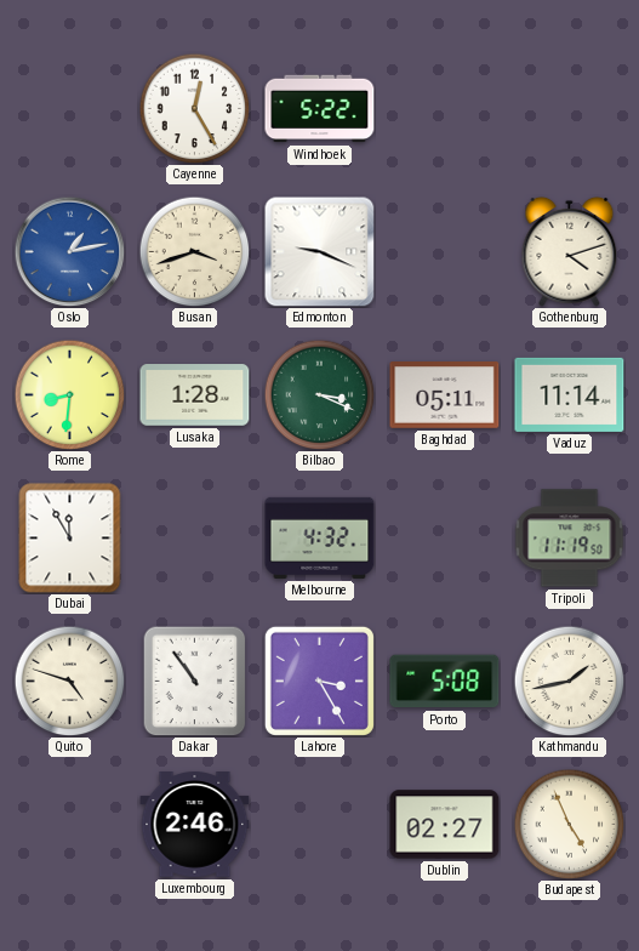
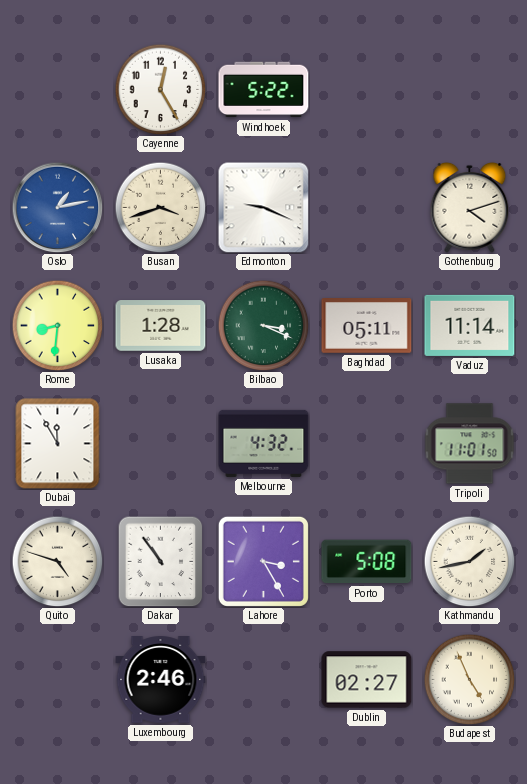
Tripoli: 11:19 -> 11:01
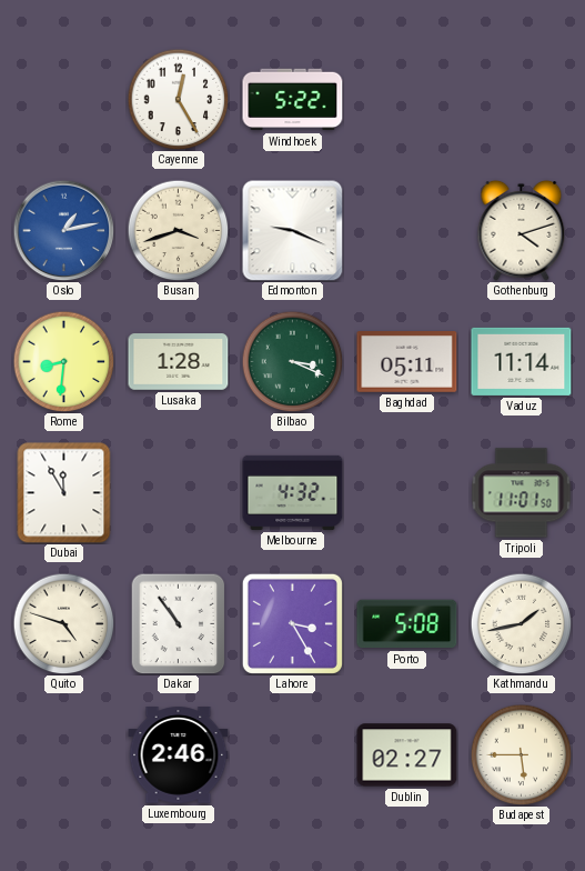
Budapest: 4:56 -> 5:45
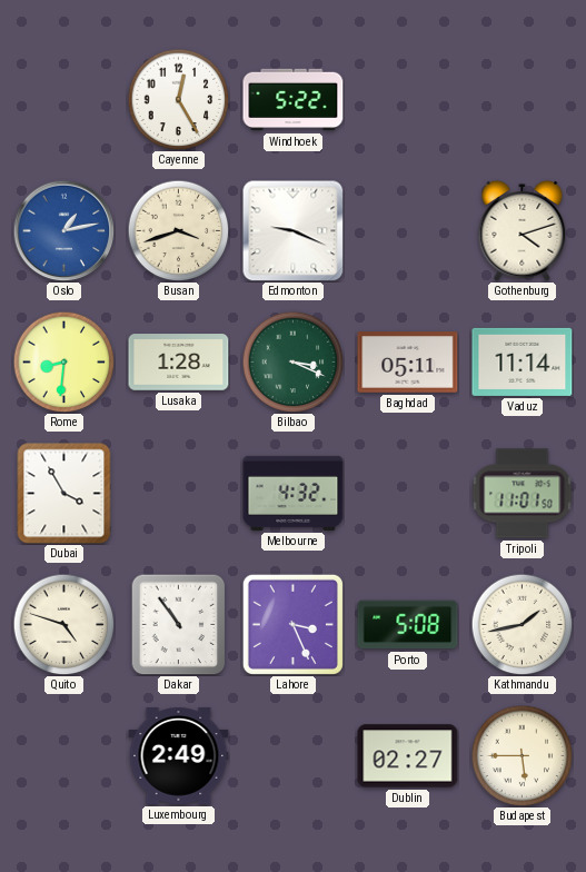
Dubai: 11:55 -> 3:55
Lahore: 3:25 -> 3:26
Luxembourg: 2:46 -> 2:49
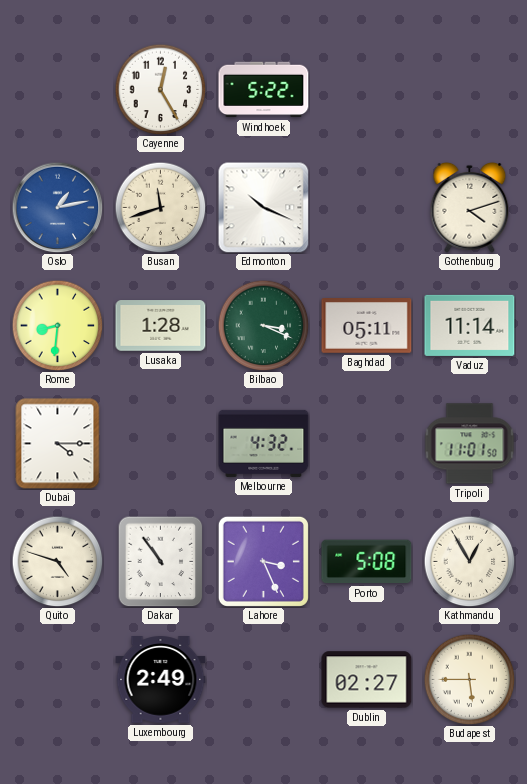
Busan: 3:42 -> 11:42
Edmonton: 9:19 -> 10:19
Dubai: 3:55 -> 4:15
Kathmandu: 1:43 -> 12:55
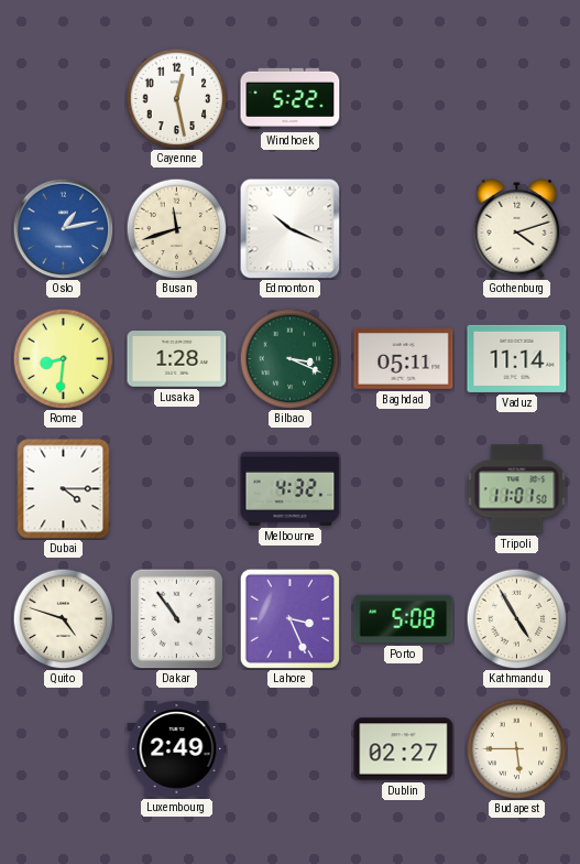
Cayenne: 12:25 -> 12:28
Kathmandu: 12:55 -> 4:55
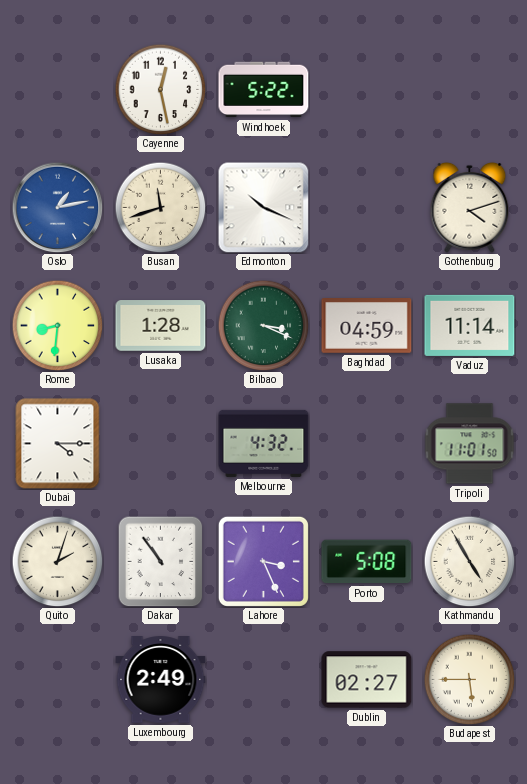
Baghdad: 05:11 -> 04:59
Quito: 4:48 -> 2:03
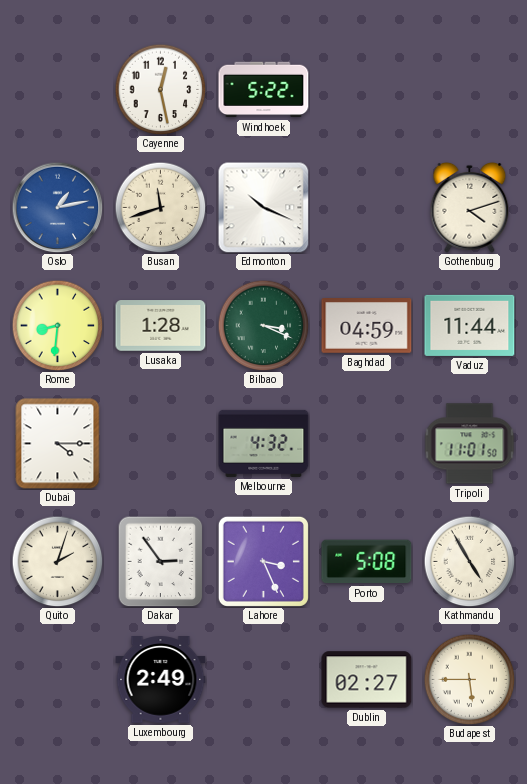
Vaduz: 11:14 -> 11:44
Dakar: 10:54 -> 2:54
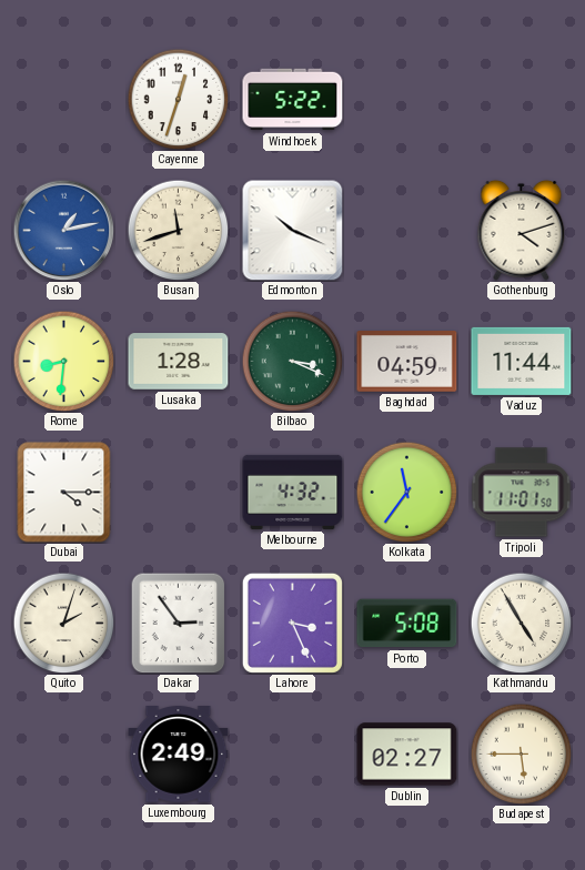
Cayenne: 12:28 -> 12:33
Kolkata: none -> 11:36
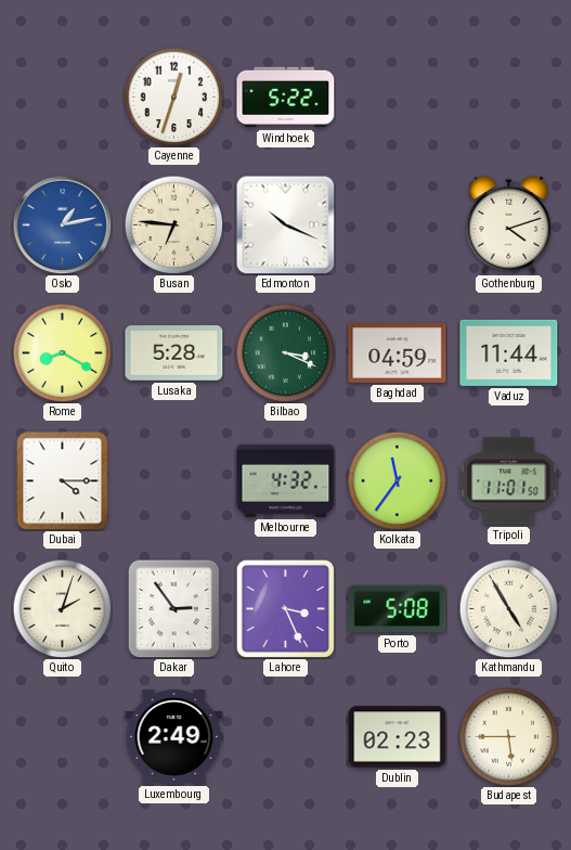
Busan: 11:42 -> 6:46
Rome: 8:31 -> 8:20
Lusaka: 1:28 -> 5:28
Dublin: 02:27 -> 02:23
